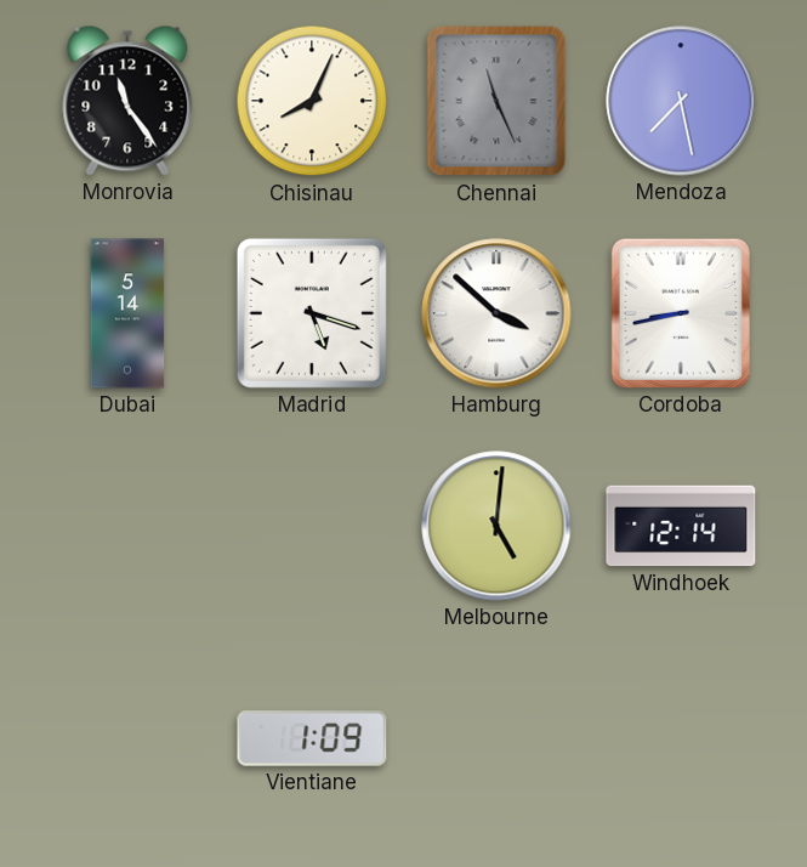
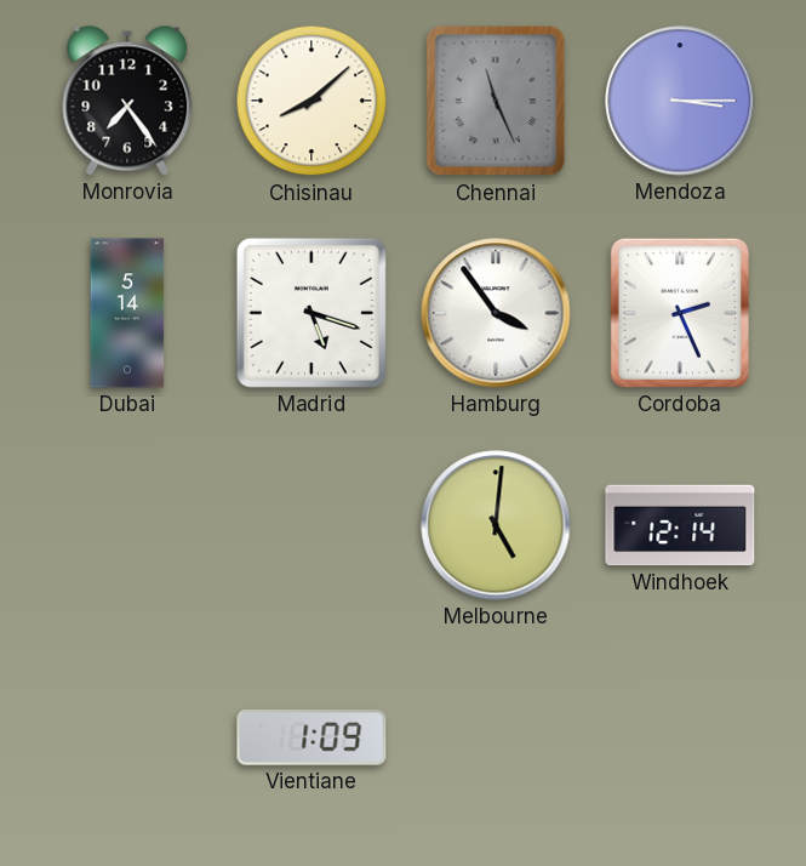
Monrovia: 11:24 -> 7:24
Chisinau: 8:04 -> 8:08
Mendoza: 7:28 -> 3:15
Hamburg: 3:52 -> 3:54
Cordoba: 8:43 -> 2:26
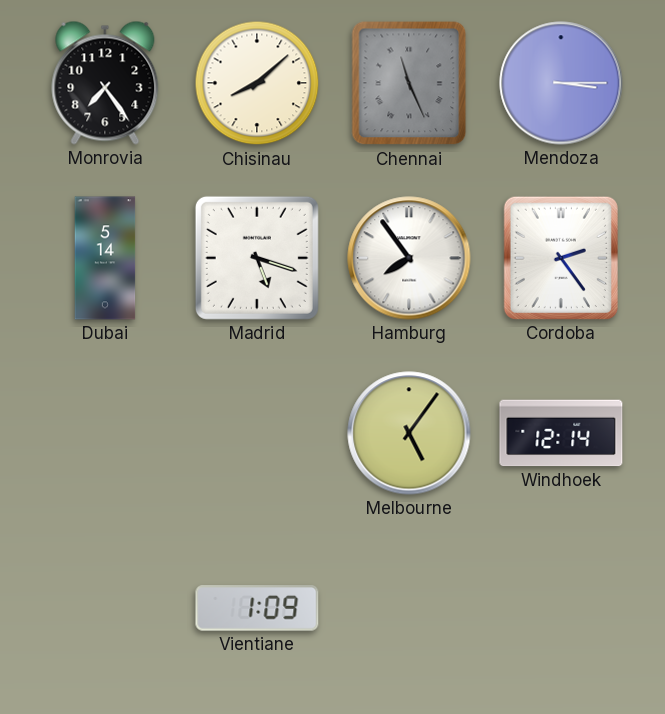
Hamburg: 3:54 -> 7:54
Cordoba: 2:26 -> 2:24
Melbourne: 5:01 -> 5:06
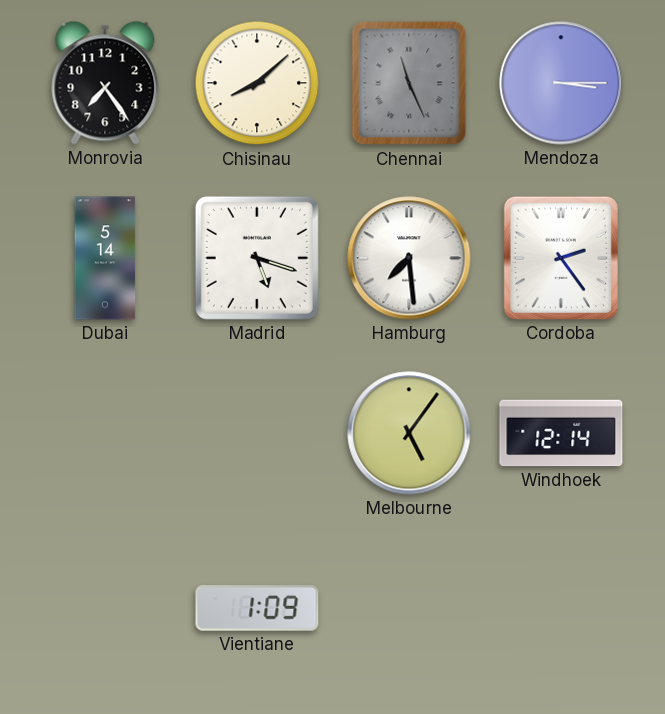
Hamburg: 7:54 -> 7:29
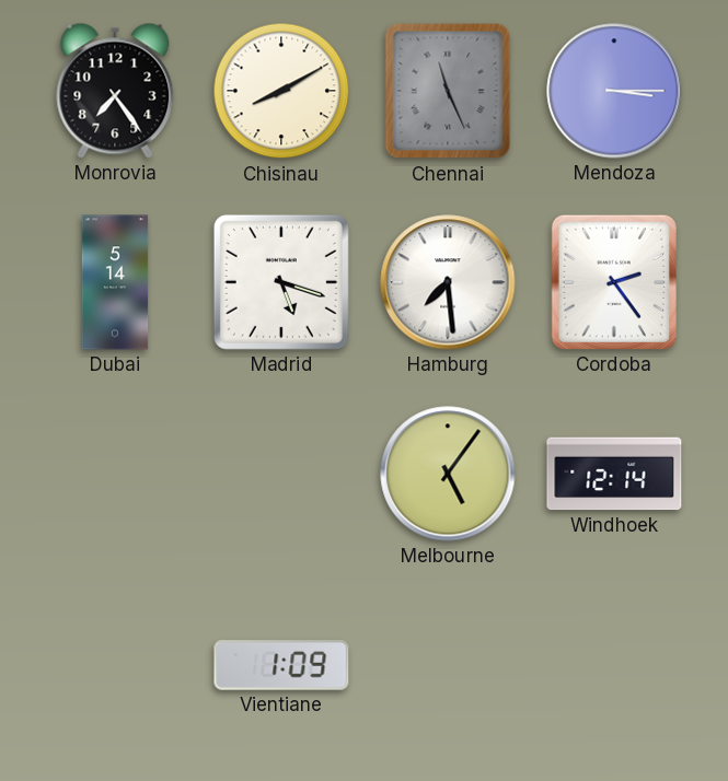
Chisinau: 8:08 -> 8:10
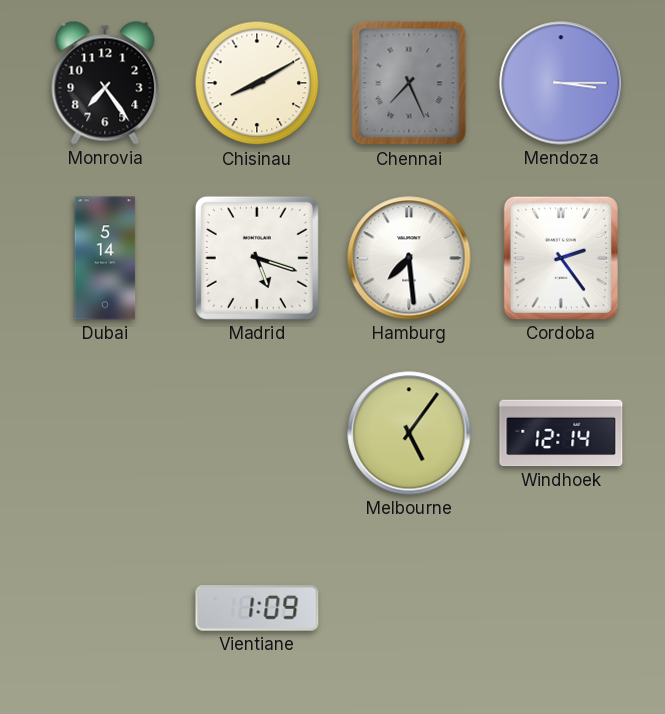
Chennai: 11:26 -> 7:26
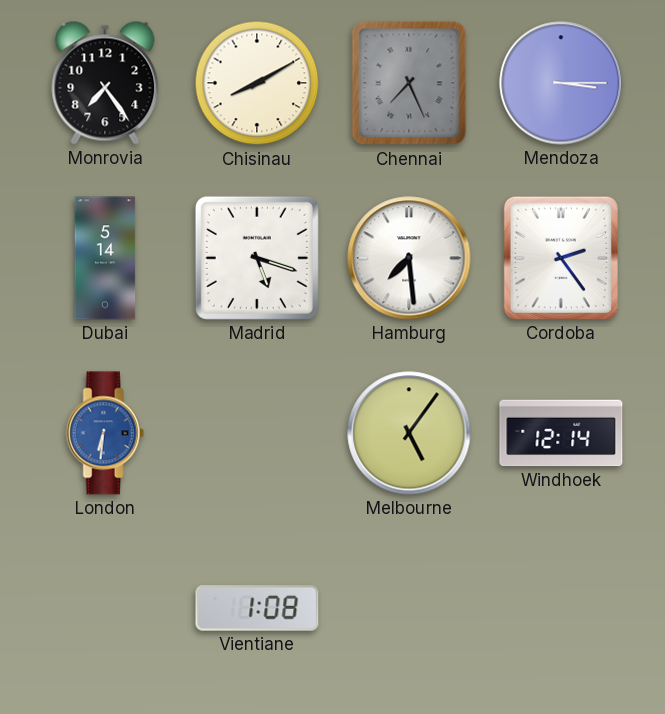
London: none -> 6:31
Vientiane: 1:09 -> 1:08
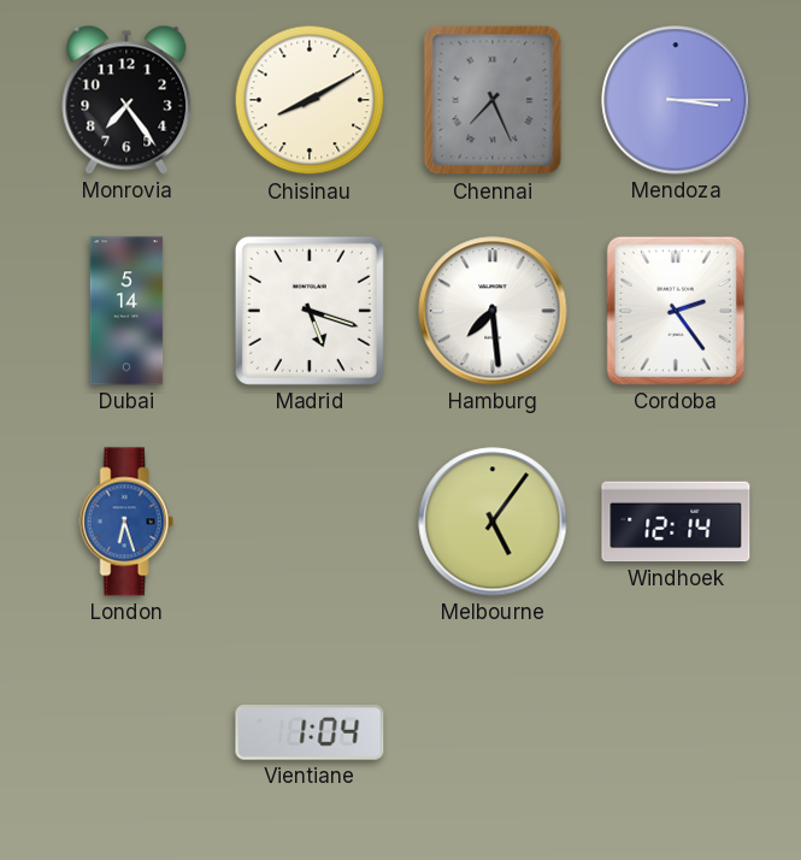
London: 6:31 -> 6:27
Vientiane: 1:08 -> 1:04
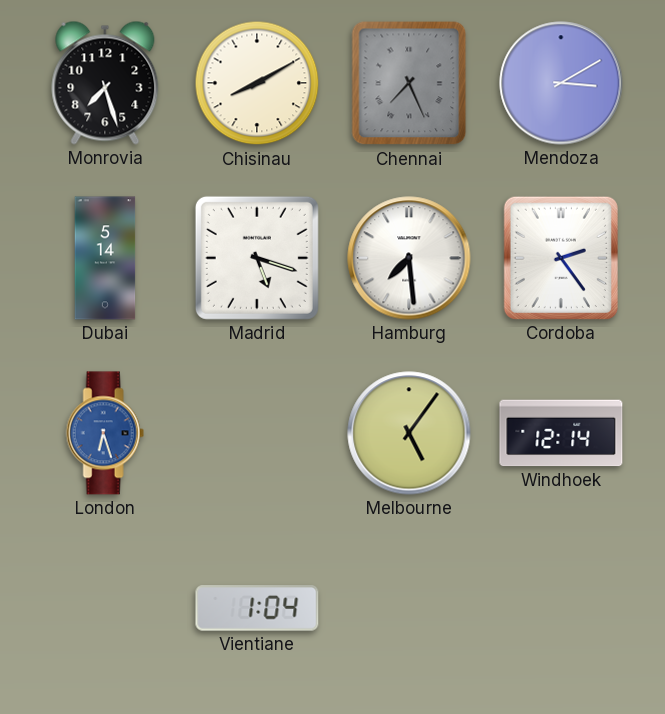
Monrovia: 7:24 -> 7:27
Mendoza: 3:15 -> 3:10
